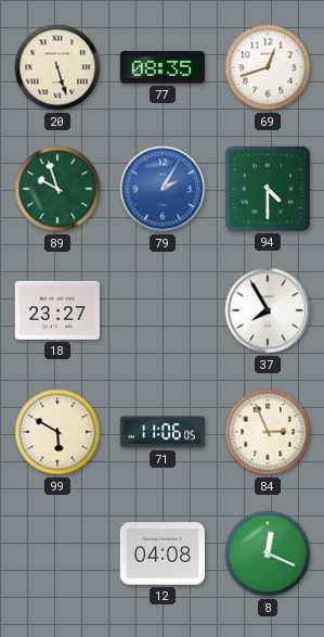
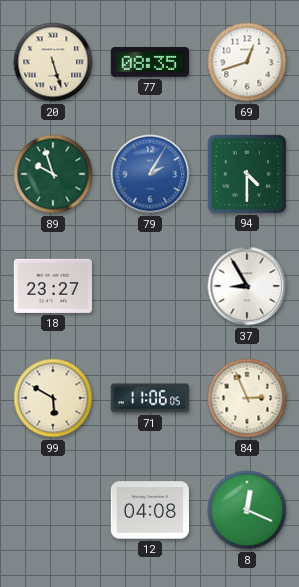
37: 7:55 -> 8:55
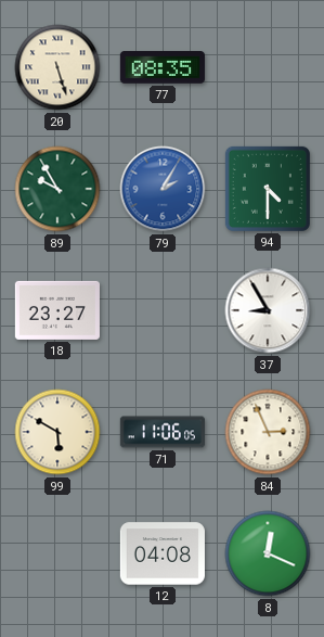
69: 12:42 -> none
89: 9:57 -> 9:55
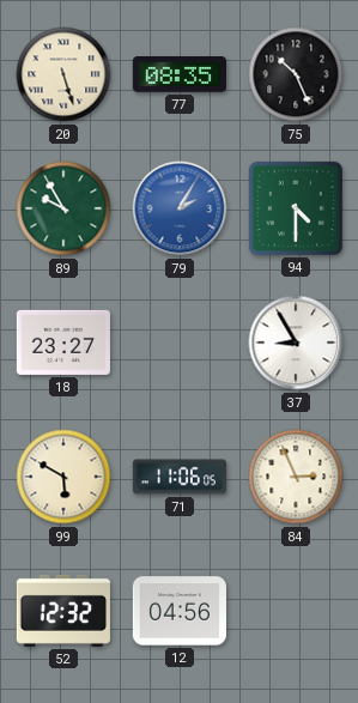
75: none -> 10:26
52: none -> 12:32
12: 04:08 -> 04:56
8: 12:19 -> none
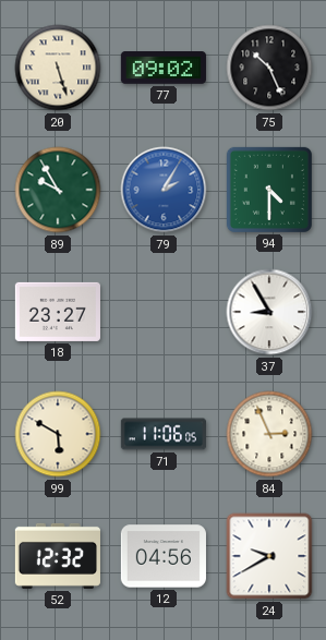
77: 08:35 -> 09:02
24: none -> 9:40
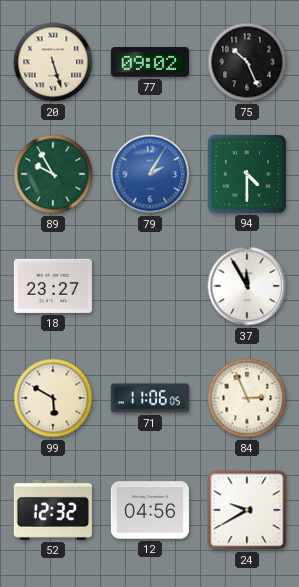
37: 8:55 -> 11:55
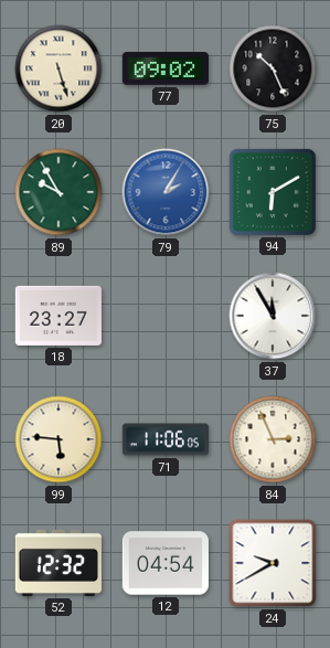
94: 4:30 -> 6:10
99: 5:50 -> 5:46
12: 04:56 -> 04:54
